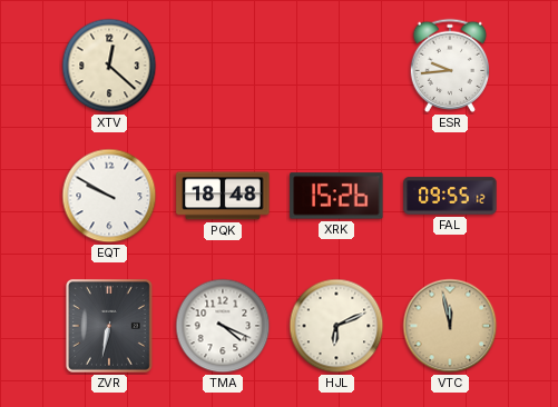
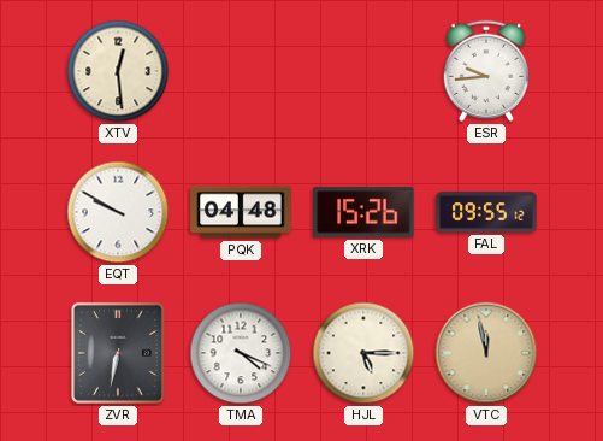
XTV: 12:22 -> 12:29
PQK: 18:48 -> 04:48
HJL: 6:11 -> 5:15
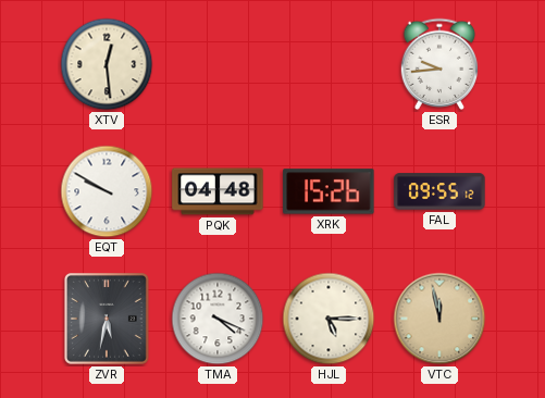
ZVR: 6:32 -> 5:32
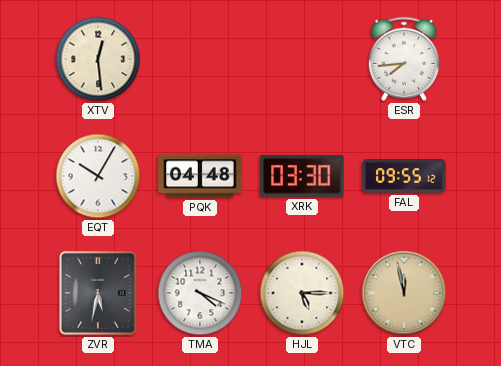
ESR: 9:44 -> 7:44
EQT: 9:50 -> 10:05
XRK: 15:26 -> 03:30
